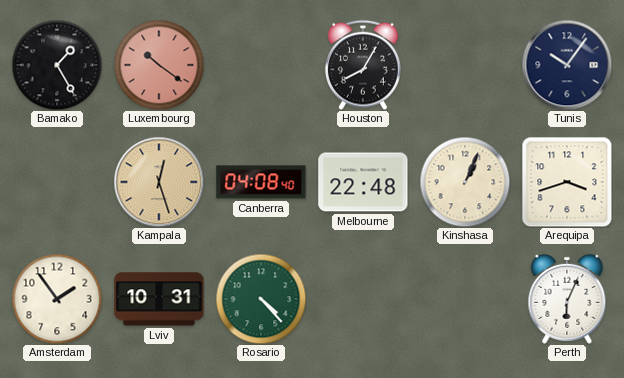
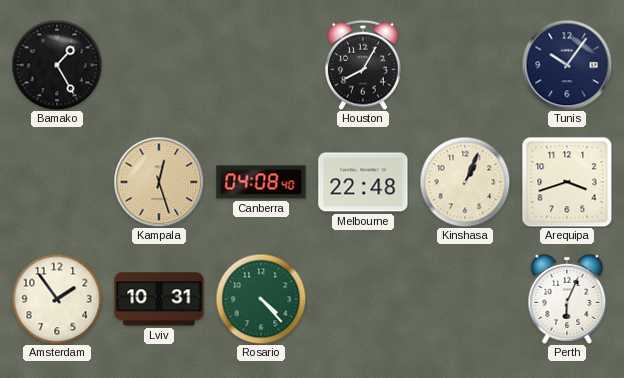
Luxembourg: 10:21 -> none
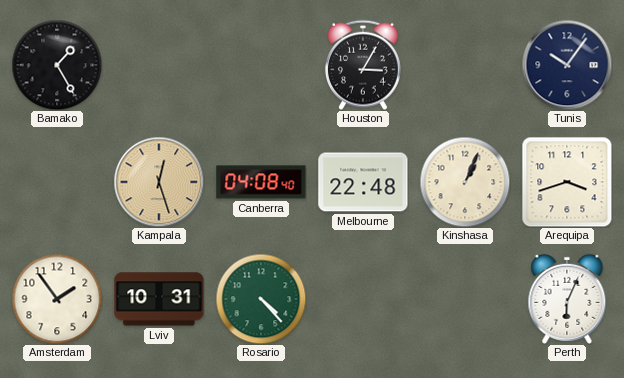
Houston: 8:05 -> 3:05
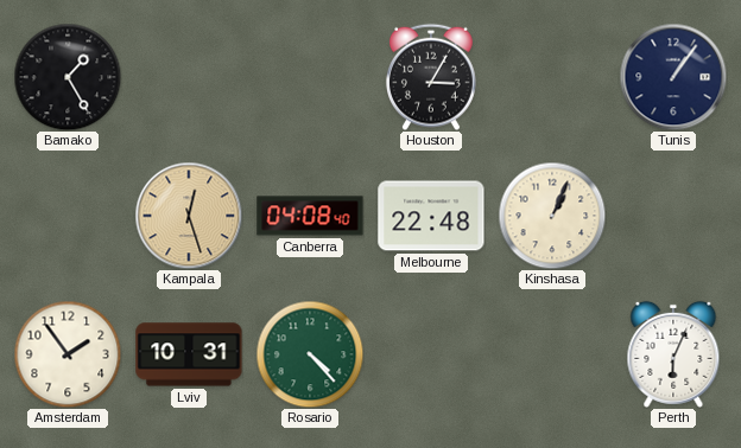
Tunis: 10:06 -> 1:06
Arequipa: 3:42 -> none
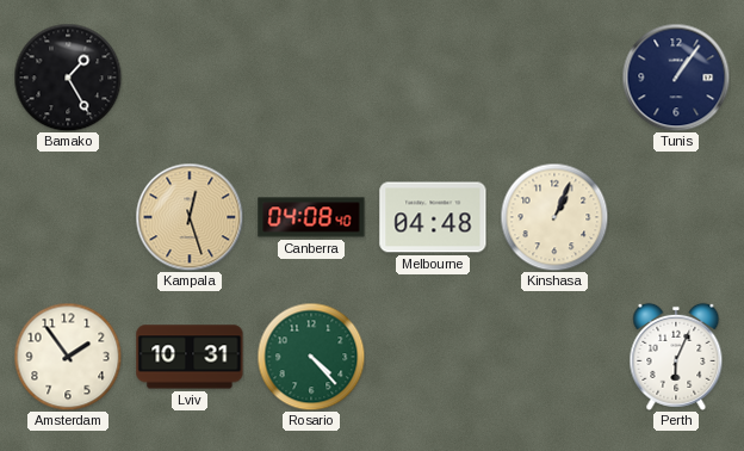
Houston: 3:05 -> none
Melbourne: 22:48 -> 04:48
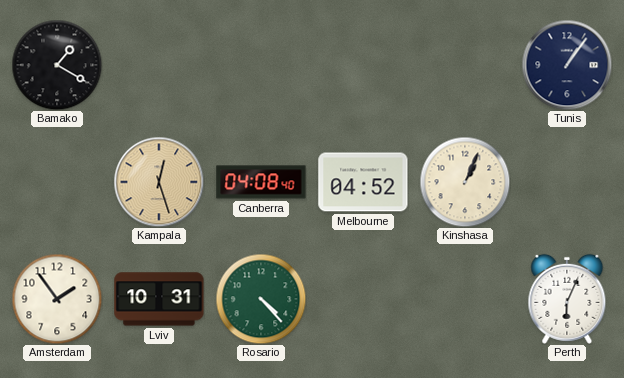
Bamako: 1:25 -> 1:20
Melbourne: 04:48 -> 04:52
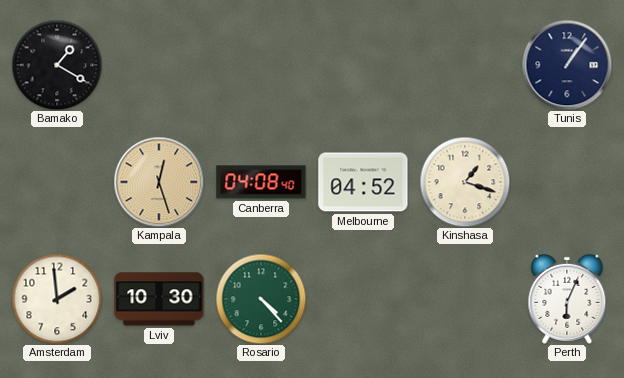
Kinshasa: 1:04 -> 1:18
Amsterdam: 1:54 -> 1:59
Lviv: 10:31 -> 10:30
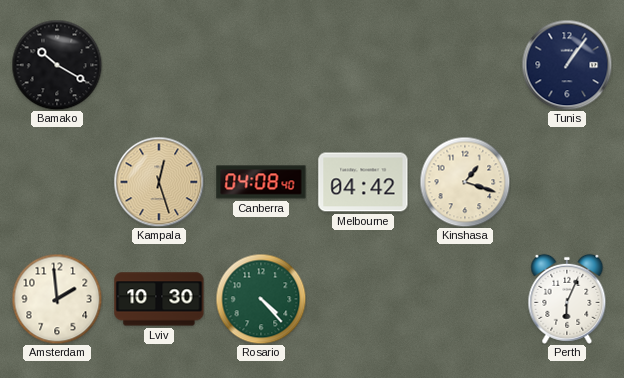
Bamako: 1:20 -> 10:20
Melbourne: 04:52 -> 04:42
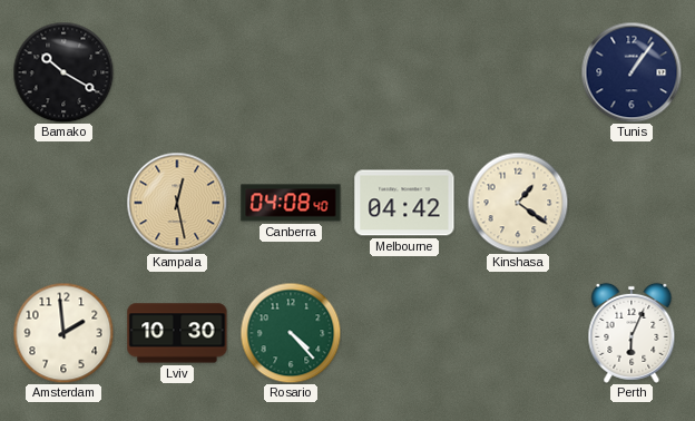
Kampala: 12:27 -> 12:28
Kinshasa: 1:18 -> 1:21
